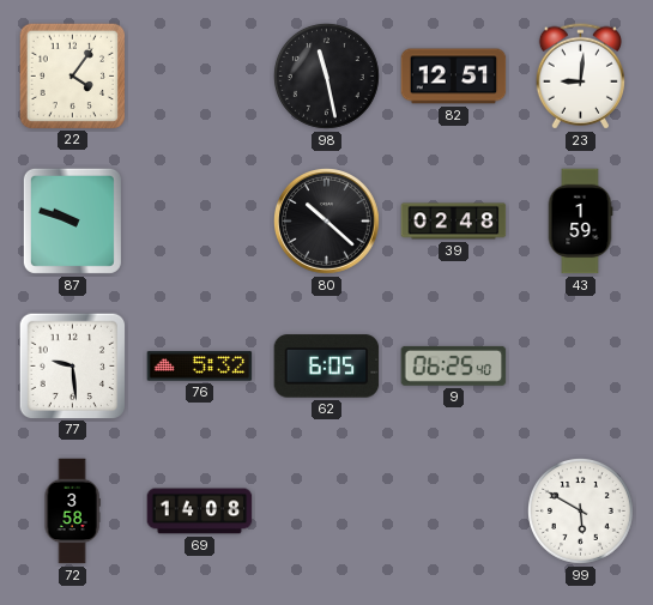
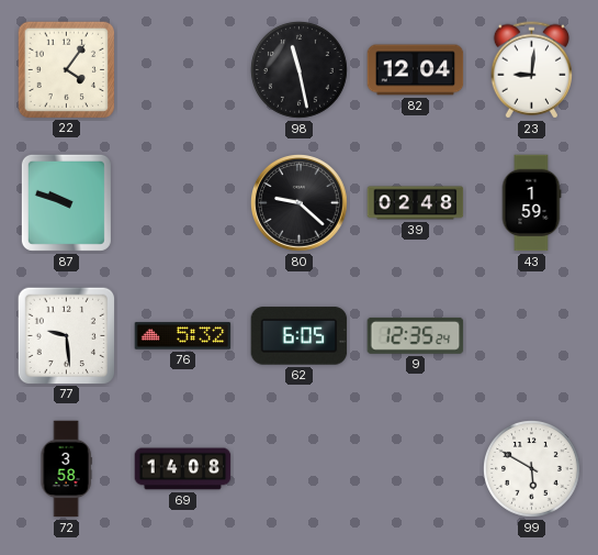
82: 12:51 -> 12:04
80: 10:22 -> 9:22
9: 06:25 -> 12:35
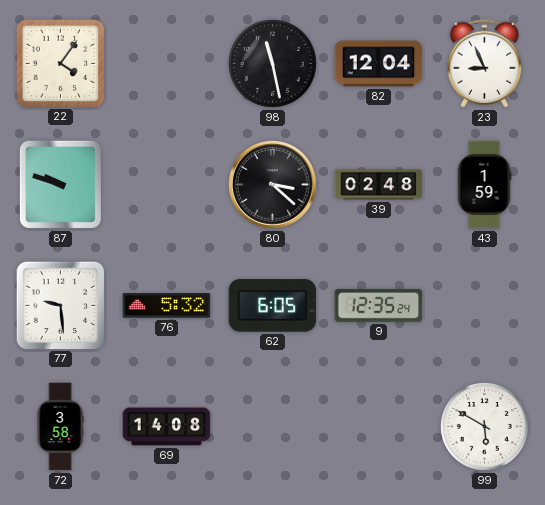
23: 9:01 -> 8:56
80: 9:22 -> 3:22
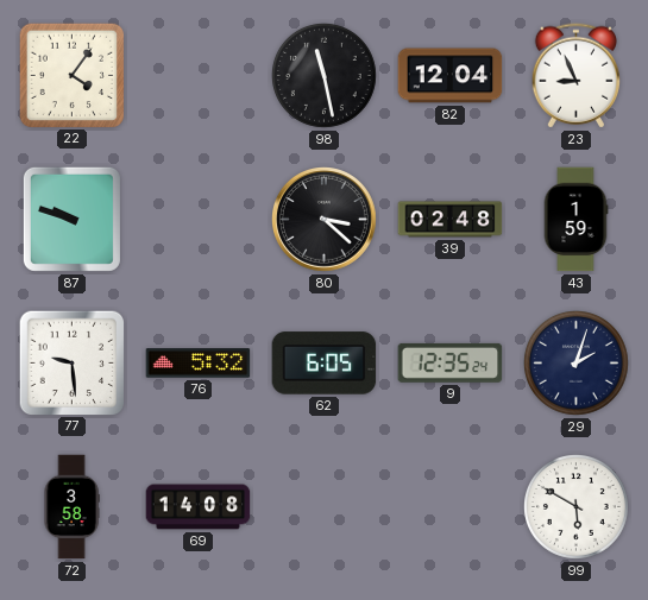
29: none -> 2:03
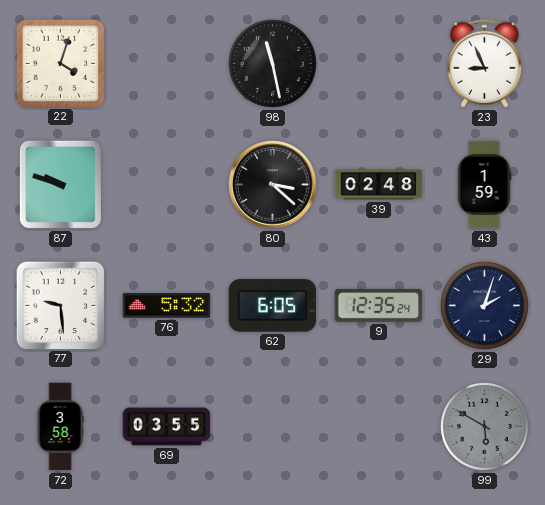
22: 4:06 -> 4:03
82: 12:04 -> none
69: 14:08 -> 03:55
99 dial: white -> grey
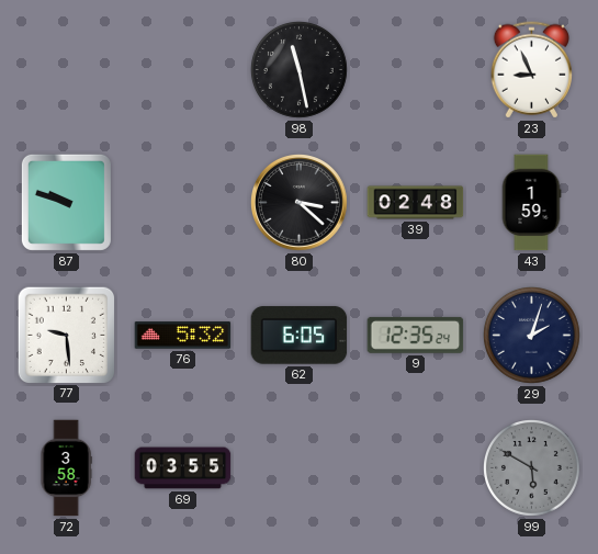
22: 4:03 -> none
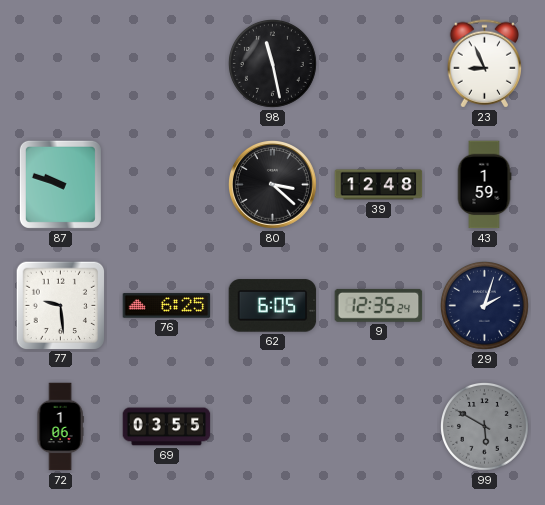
39: 02:48 -> 12:48
76: 5:32 -> 6:25
72: 3:58 -> 1:06
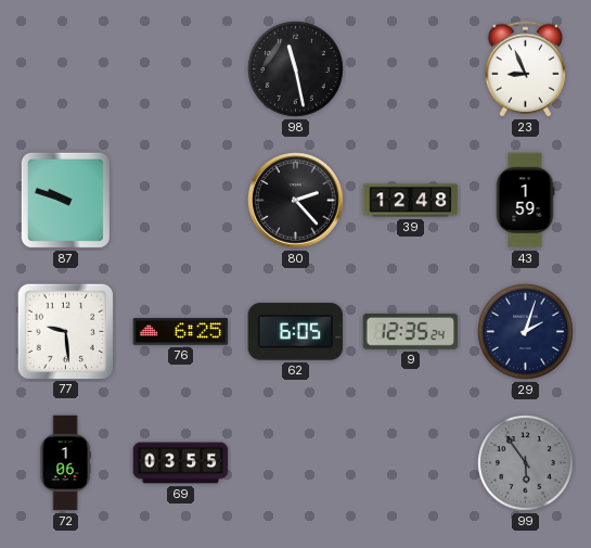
80: 3:22 -> 2:23
99: 5:50 -> 5:54
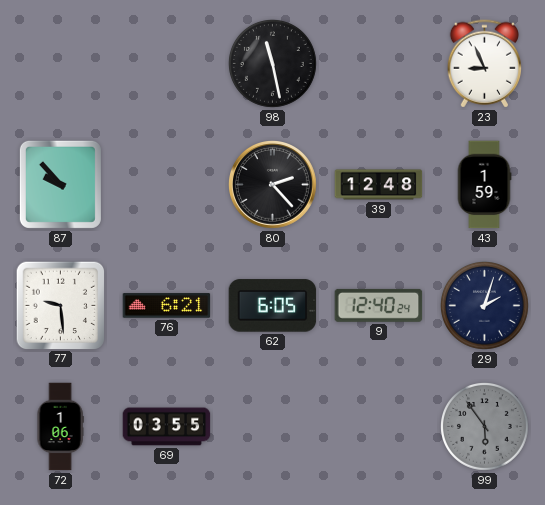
87: 9:48 -> 9:53
76: 6:25 -> 6:21
9: 12:35 -> 12:40
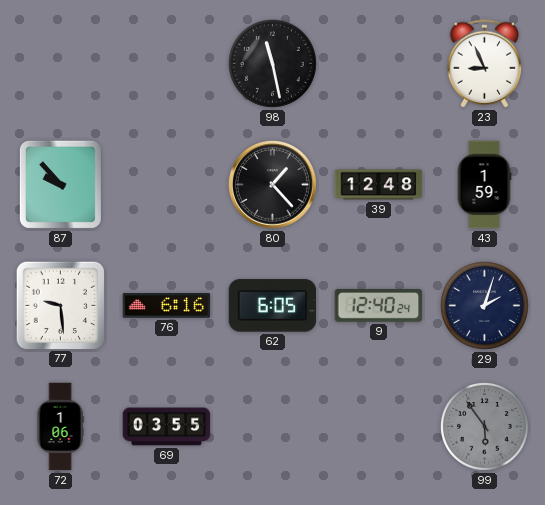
80: 2:23 -> 1:23
76: 6:21 -> 6:16
